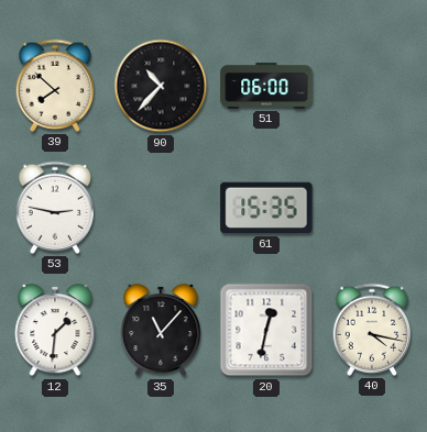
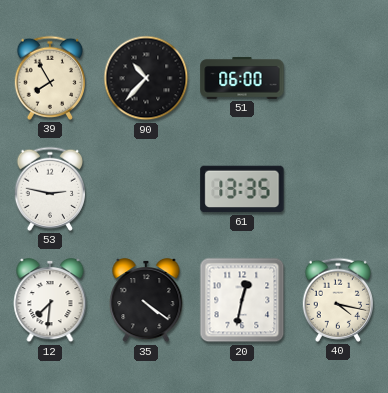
39: 7:52 -> 7:55
61: 15:35 -> 13:35
12: 1:31 -> 7:31
35: 11:07 -> 4:21
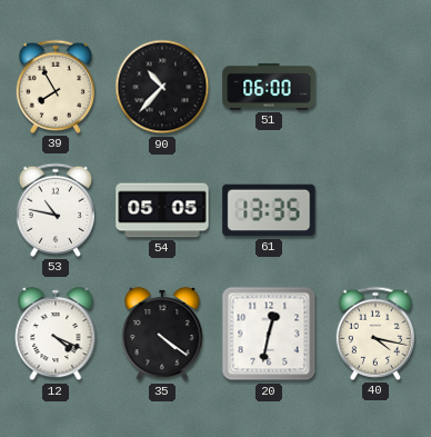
53: 2:47 -> 10:47
54: none -> 05:05
12: 7:31 -> 4:19
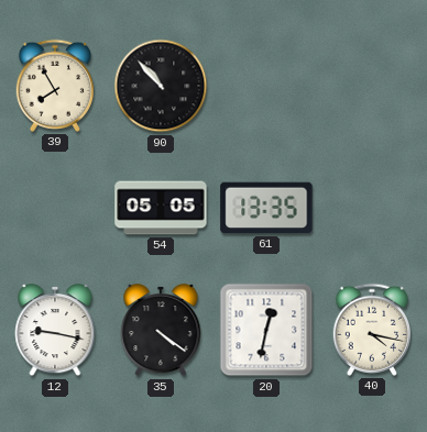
90: 10:37 -> 10:53
51: 06:00 -> none
53: 10:47 -> none
12: 4:19 -> 9:17
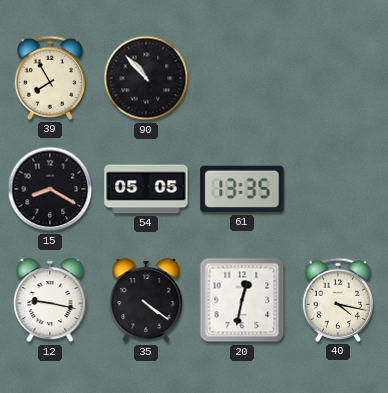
15: none -> 8:20
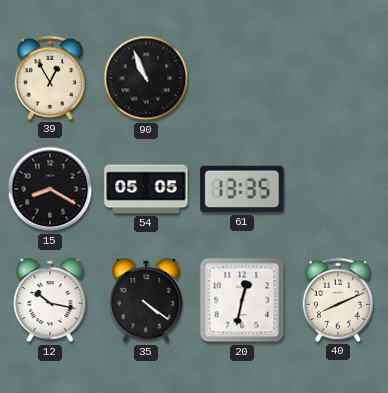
39: 7:55 -> 12:55
90: 10:53 -> 10:56
12: 9:17 -> 10:17
40: 4:17 -> 8:11
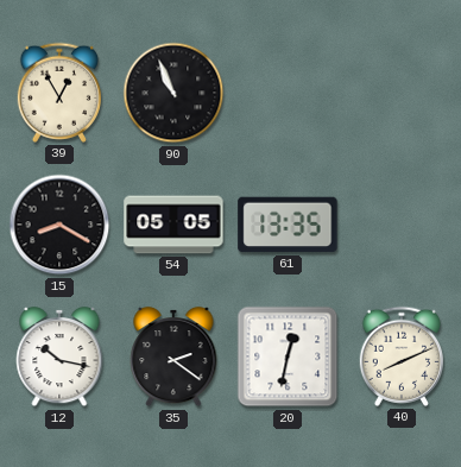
35: 4:21 -> 2:21
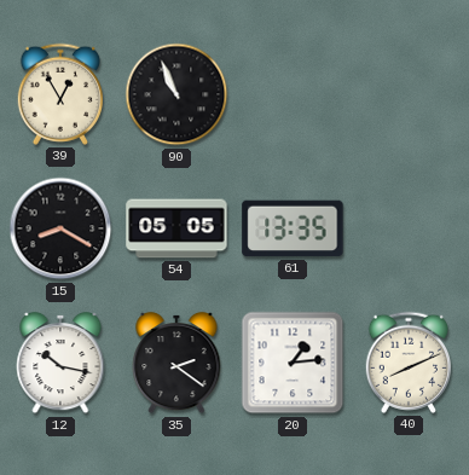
20: 12:32 -> 1:14
